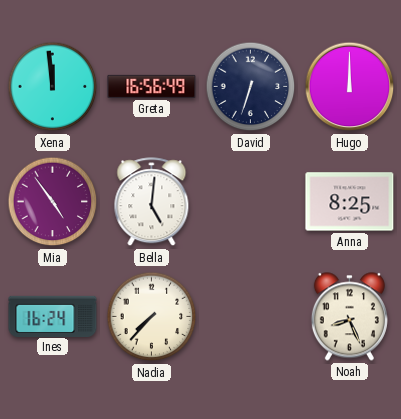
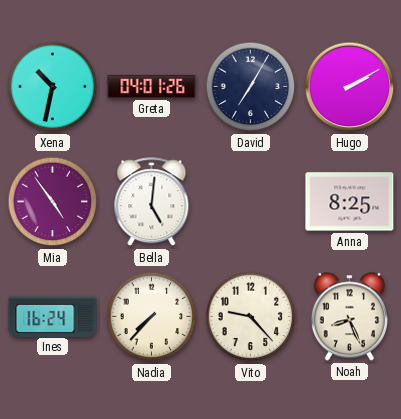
Xena: 11:59 -> 10:32
Greta: 16:56 -> 04:01
David: 6:33 -> 7:05
Hugo: 12:00 -> 2:10
Vito: none -> 9:23
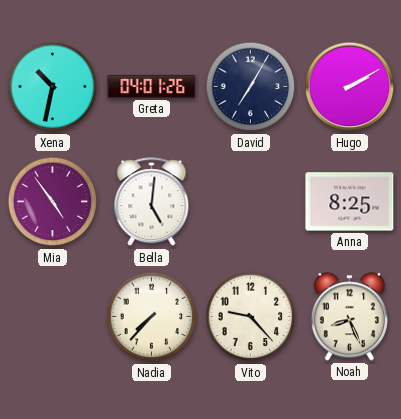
Ines: 16:24 -> none
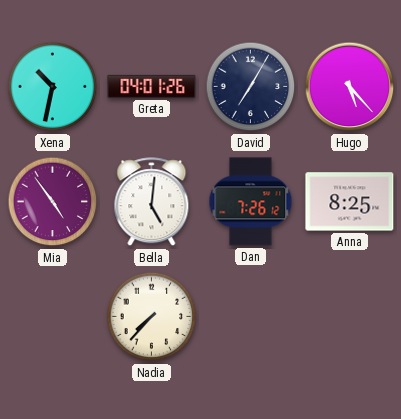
Hugo: 2:10 -> 5:23
Dan: none -> 7:26
Vito: 9:23 -> none
Noah: 8:26 -> none
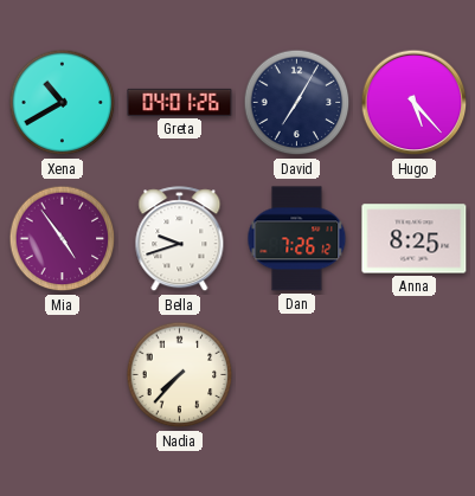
Xena: 10:32 -> 10:40
Bella: 5:01 -> 9:42
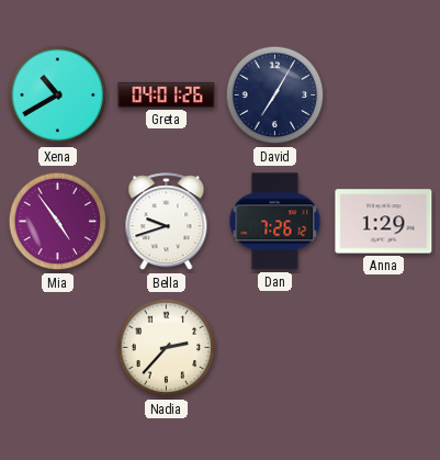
Hugo: 5:23 -> none
Anna: 8:25 -> 1:29
Nadia: 7:37 -> 2:37
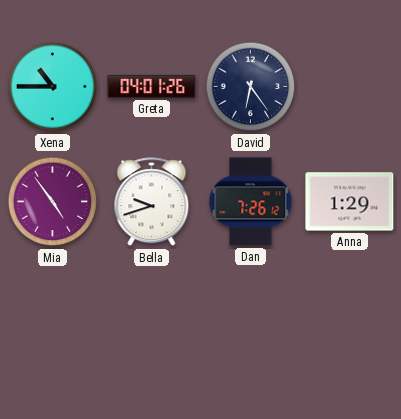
Xena: 10:40 -> 10:45
David: 7:05 -> 6:24
Nadia: 2:37 -> none
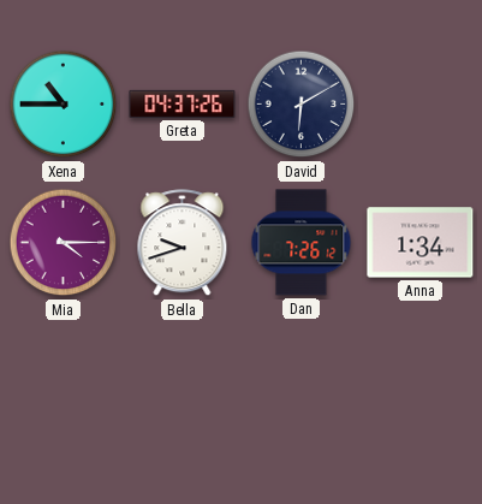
Greta: 04:01 -> 04:37
David: 6:24 -> 6:10
Mia: 4:54 -> 4:15
Anna: 1:29 -> 1:34
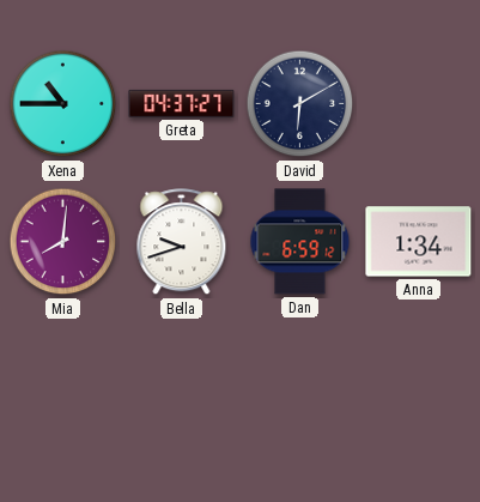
Greta: 04:37:26 -> 04:37:27
Mia: 4:15 -> 8:01
Dan: 7:26 -> 6:59
